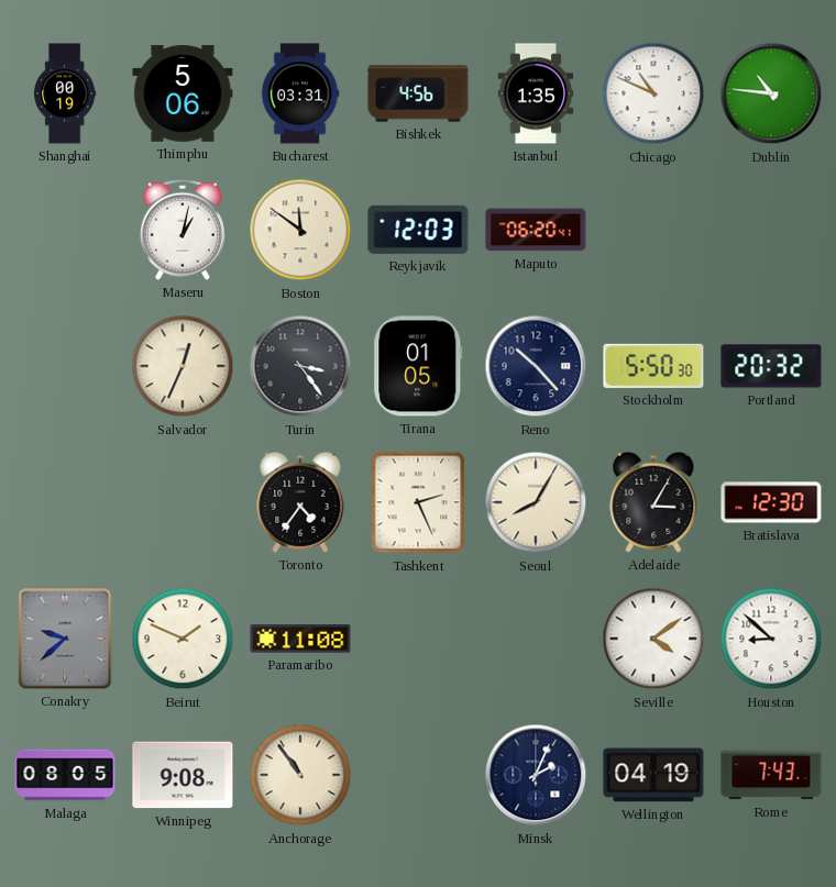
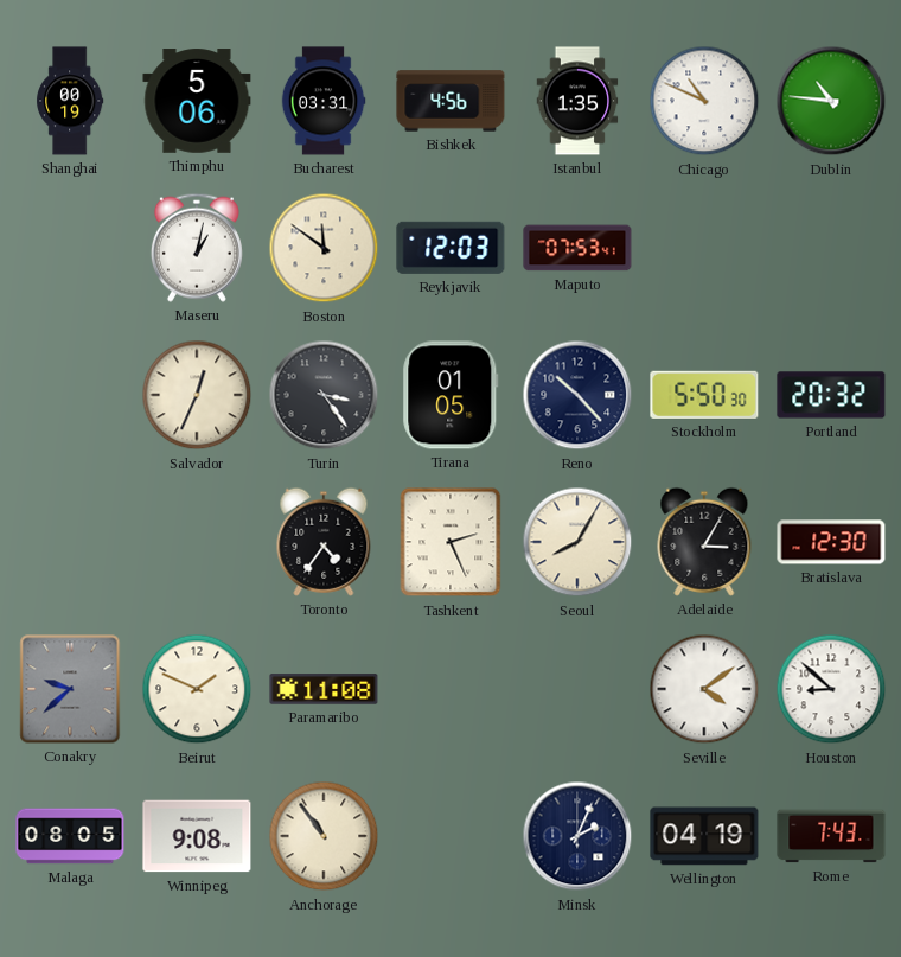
Maputo: 06:20 -> 07:53
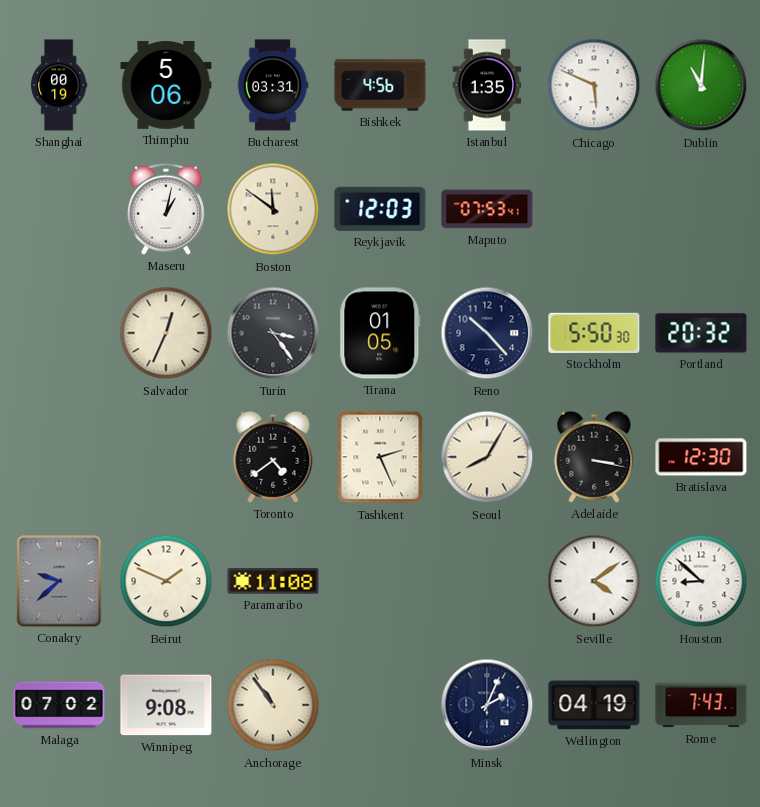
Chicago: 10:49 -> 5:49
Dublin: 10:46 -> 11:01
Toronto: 4:36 -> 4:39
Adelaide: 3:05 -> 3:17
Malaga: 08:05 -> 07:02
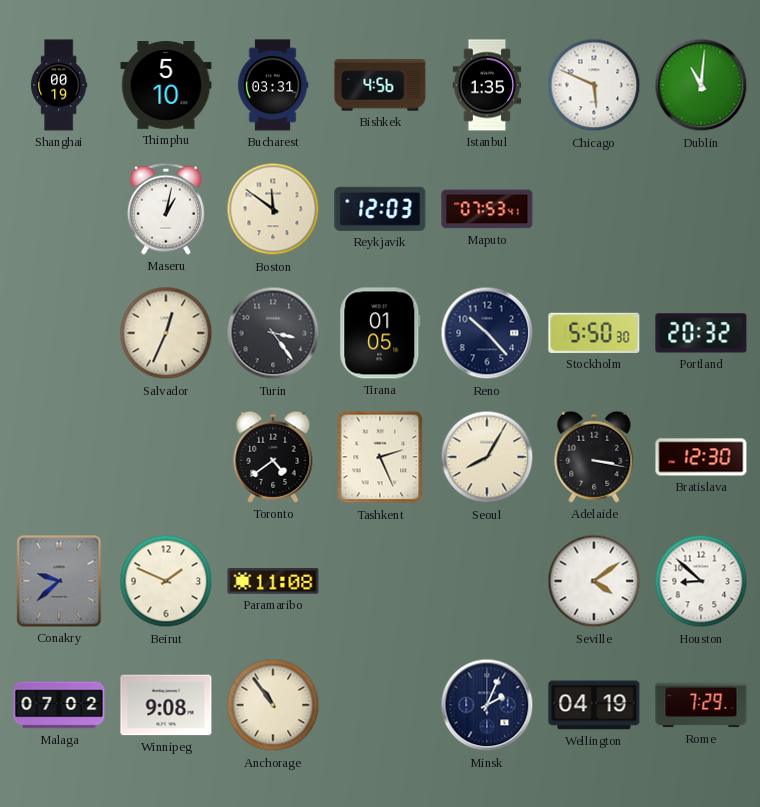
Thimphu: 5:06 -> 5:10
Rome: 7:43 -> 7:29
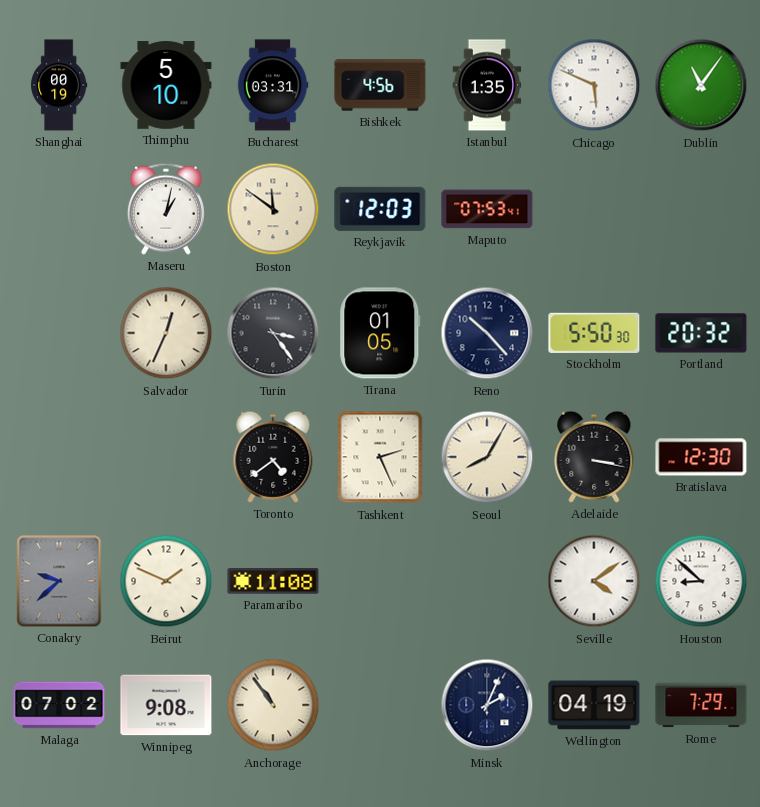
Dublin: 11:01 -> 11:06
